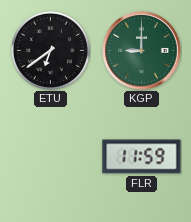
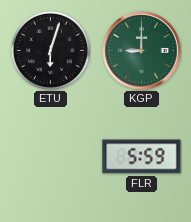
ETU: 6:39 -> 6:03
FLR: 11:59 -> 5:59
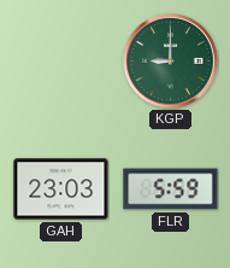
ETU: 6:03 -> none
GAH: none -> 23:03
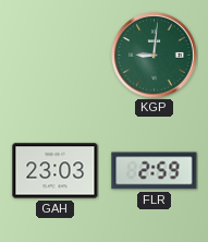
KGP: 9:00 -> 9:01
FLR: 5:59 -> 2:59
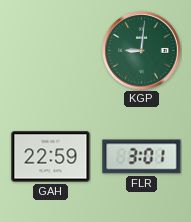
GAH: 23:03 -> 22:59
FLR: 2:59 -> 3:01
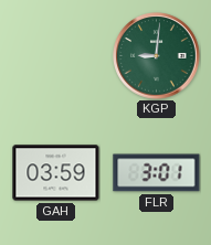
GAH: 22:59 -> 03:59
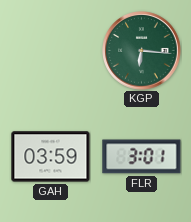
KGP: 9:01 -> 6:16
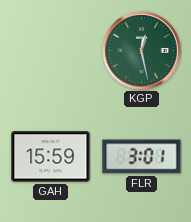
KGP: 6:16 -> 12:28
GAH: 03:59 -> 15:59
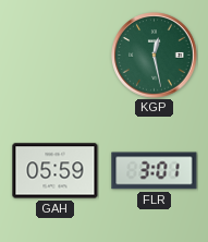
GAH: 15:59 -> 05:59
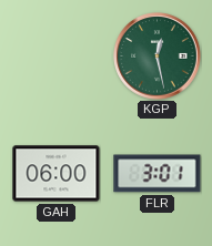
GAH: 05:59 -> 06:00
